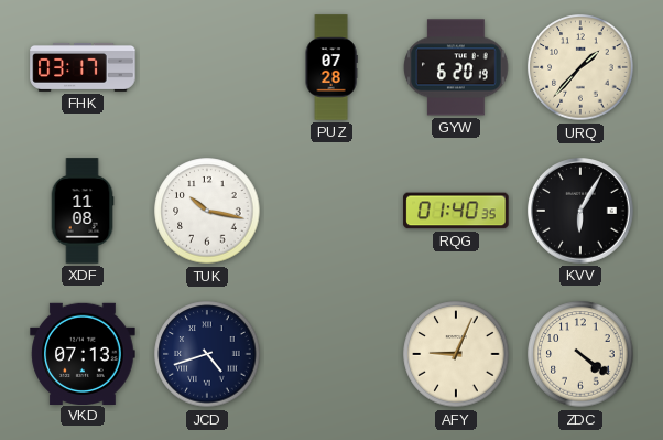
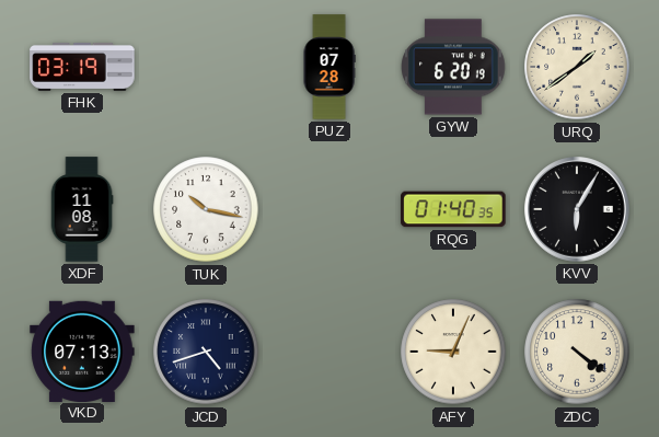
FHK: 03:17 -> 03:19
URQ: 1:37 -> 1:39
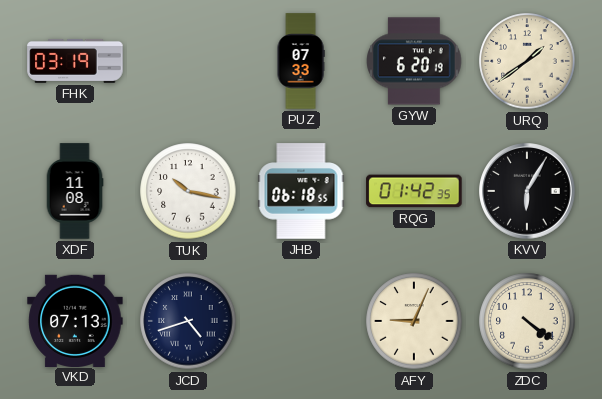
PUZ: 07:28 -> 07:33
JHB: none -> 06:18
RQG: 01:40 -> 01:42
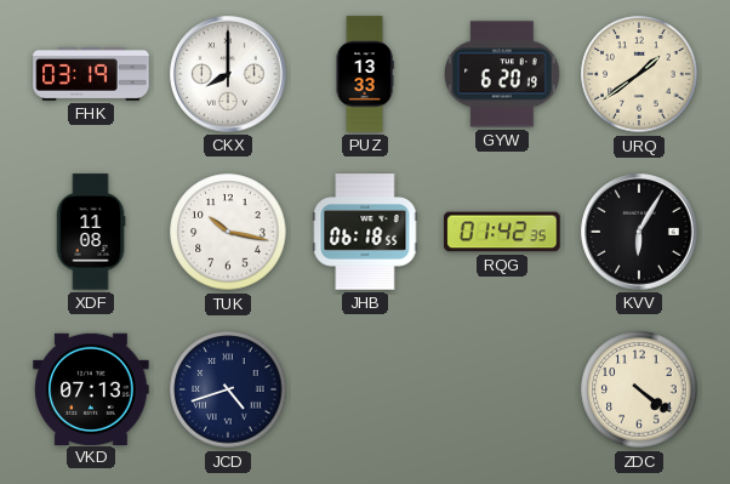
CKX: none -> 8:00
PUZ: 07:33 -> 13:33
AFY: 9:04 -> none
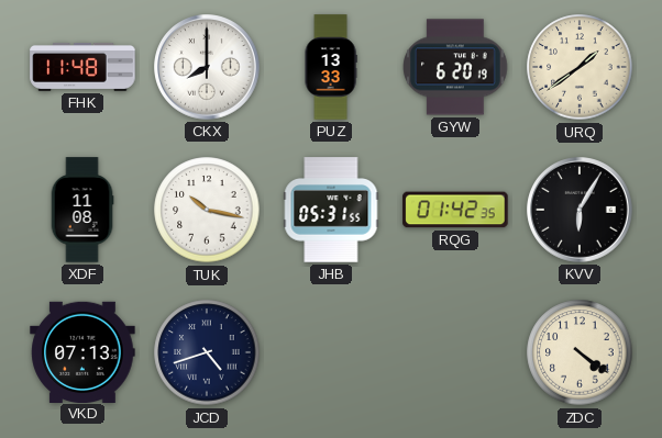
FHK: 03:19 -> 11:48
JHB: 06:18 -> 05:31
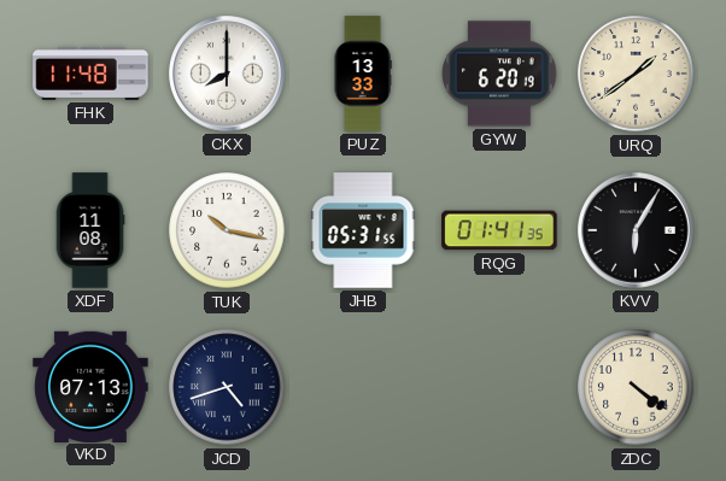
RQG: 01:42 -> 01:41
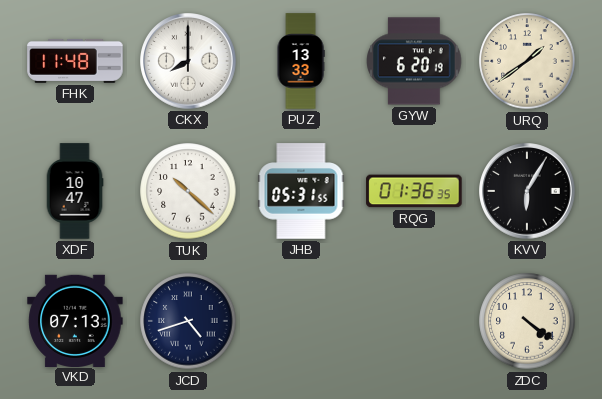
XDF: 11:08 -> 10:47
TUK: 10:17 -> 10:22
RQG: 01:41 -> 01:36
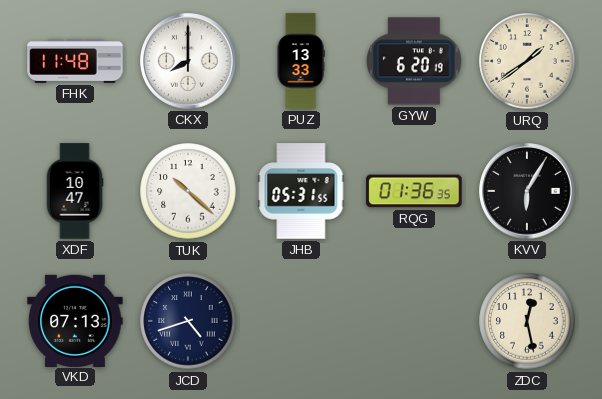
ZDC: 4:21 -> 12:28
